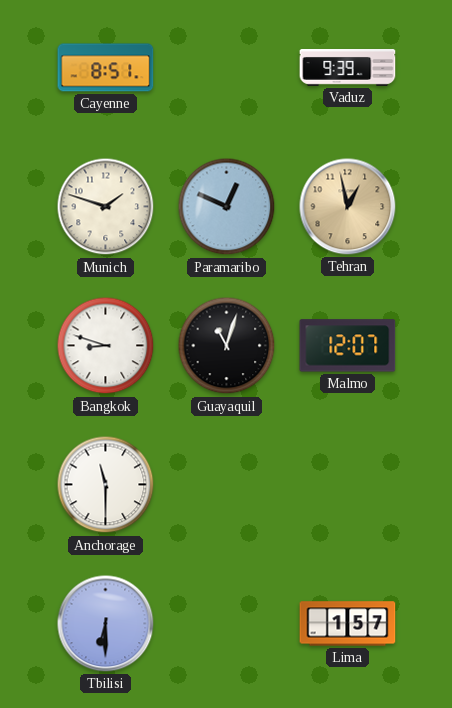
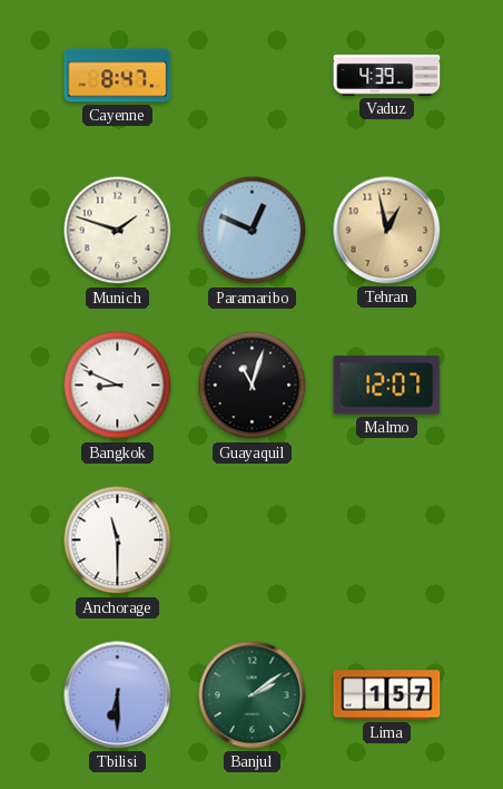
Cayenne: 8:51 -> 8:47
Vaduz: 9:39 -> 4:39
Bangkok: 8:48 -> 8:49
Banjul: none -> 2:09
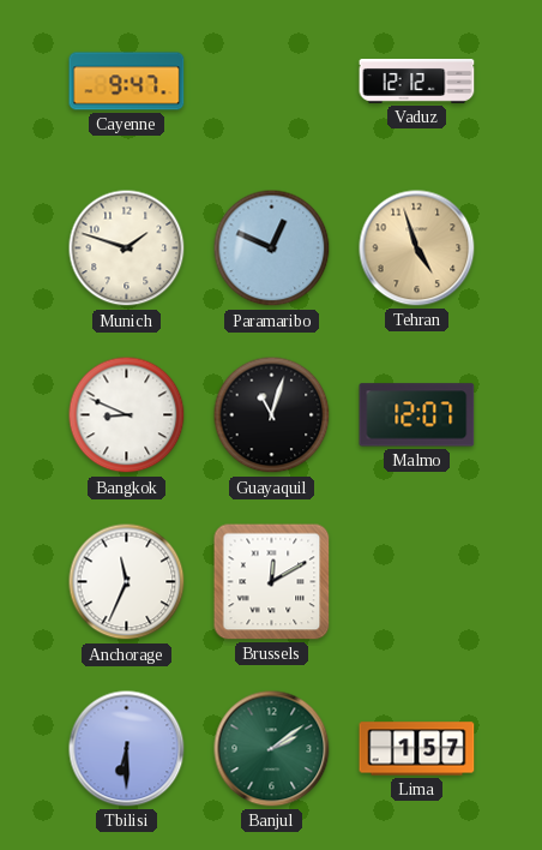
Cayenne: 8:47 -> 9:47
Vaduz: 4:39 -> 12:12
Tehran: 12:58 -> 4:57
Anchorage: 11:30 -> 11:34
Brussels: none -> 12:10
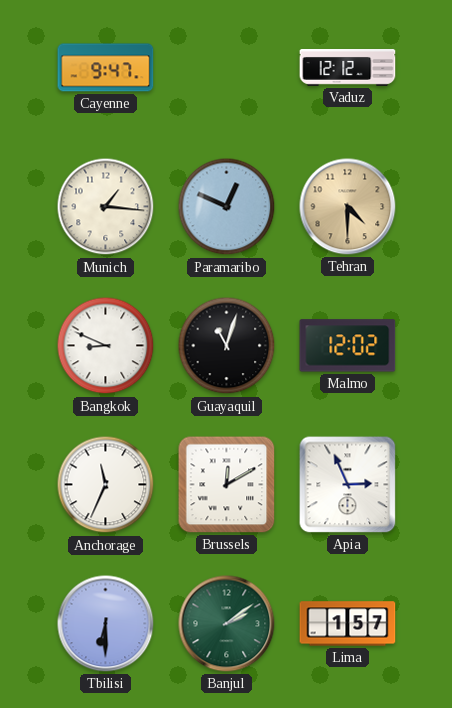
Munich: 1:48 -> 1:16
Tehran: 4:57 -> 4:30
Malmo: 12:07 -> 12:02
Apia: none -> 2:56
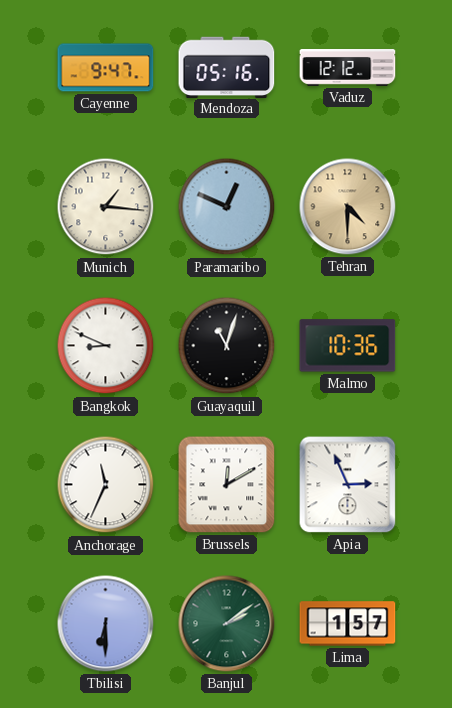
Mendoza: none -> 05:16
Malmo: 12:02 -> 10:36
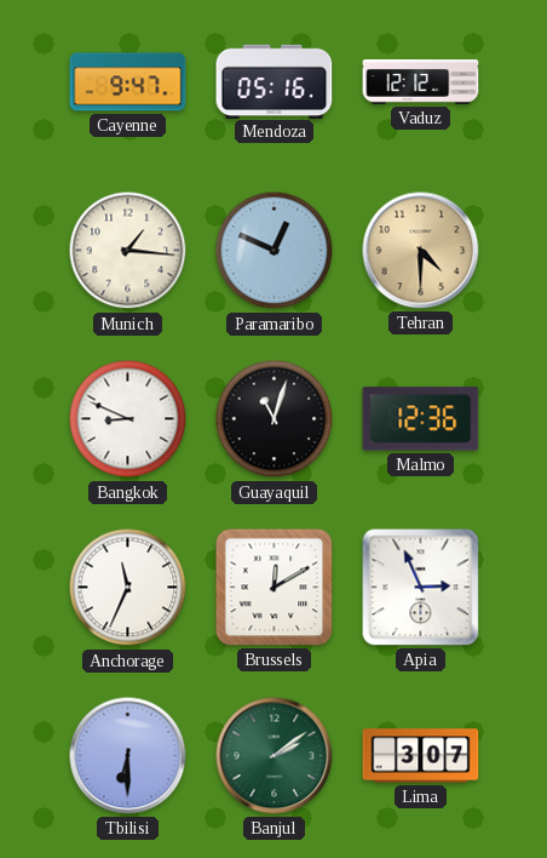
Malmo: 10:36 -> 12:36
Lima: 1:57 -> 3:07
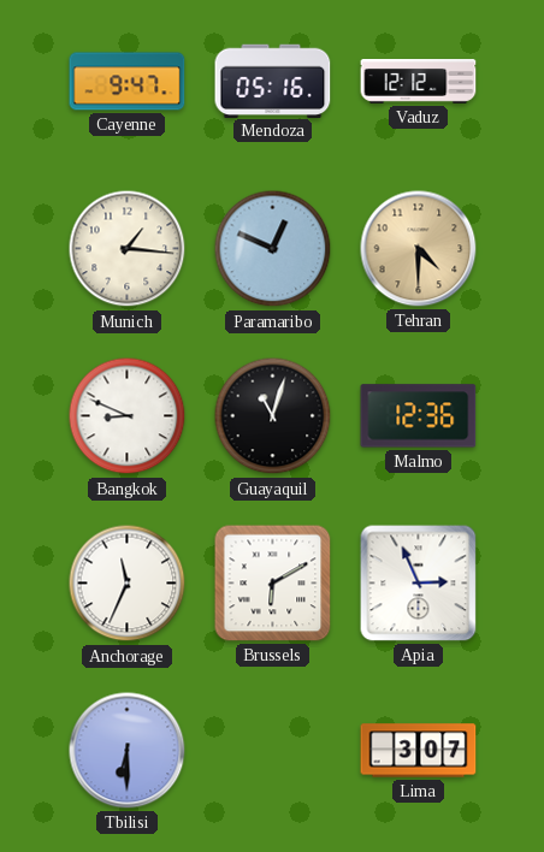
Brussels: 12:10 -> 6:10
Banjul: 2:09 -> none
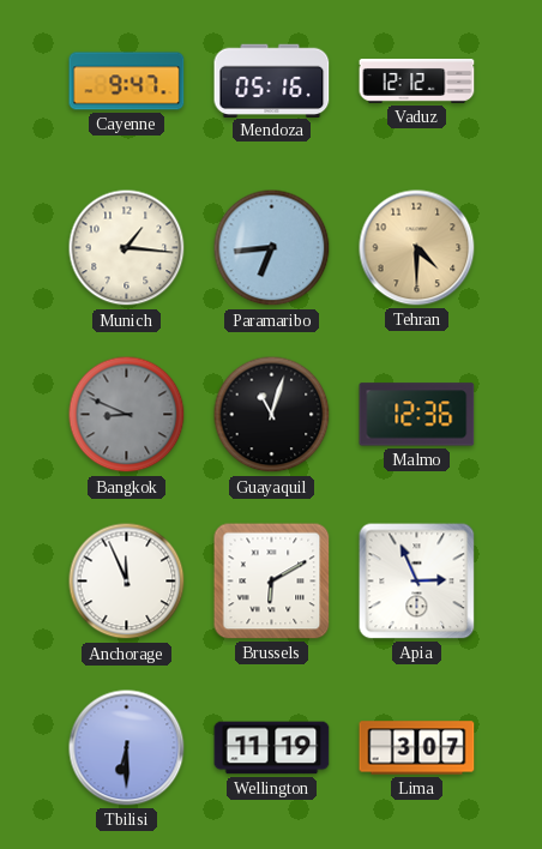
Paramaribo: 12:49 -> 6:44
Bangkok dial: white -> grey
Anchorage: 11:34 -> 11:56
Wellington: none -> 11:19
